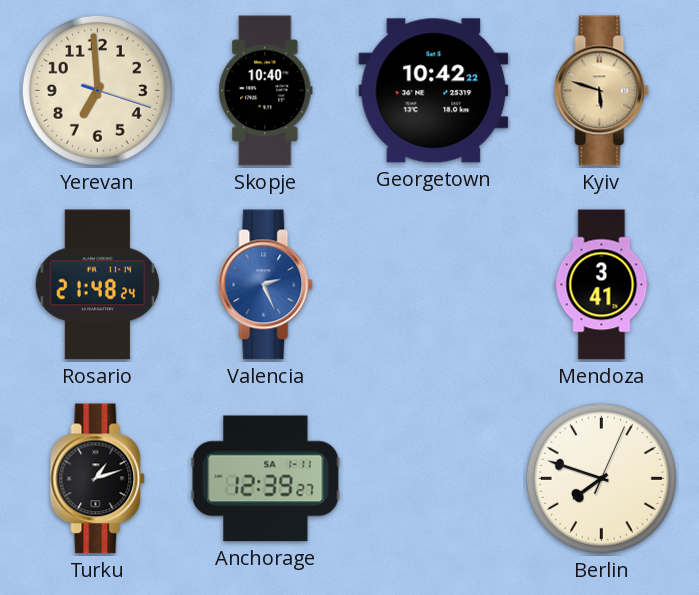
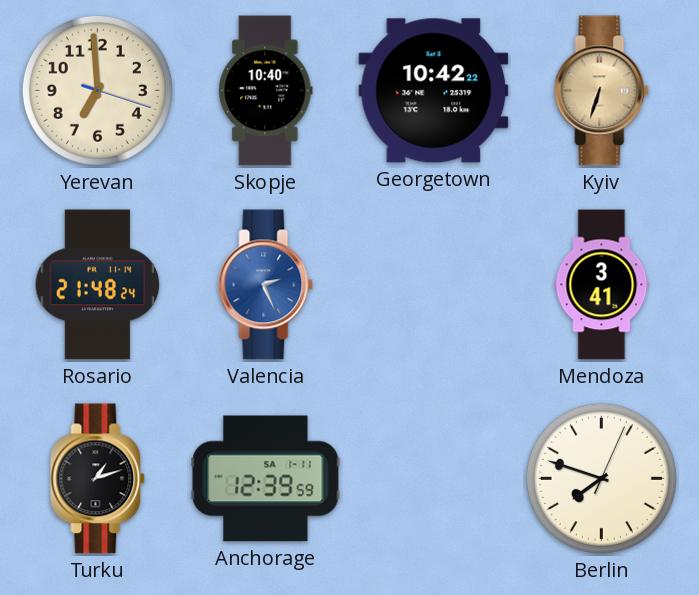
Kyiv: 5:48 -> 6:33
Anchorage: 12:39:27 -> 12:39:59
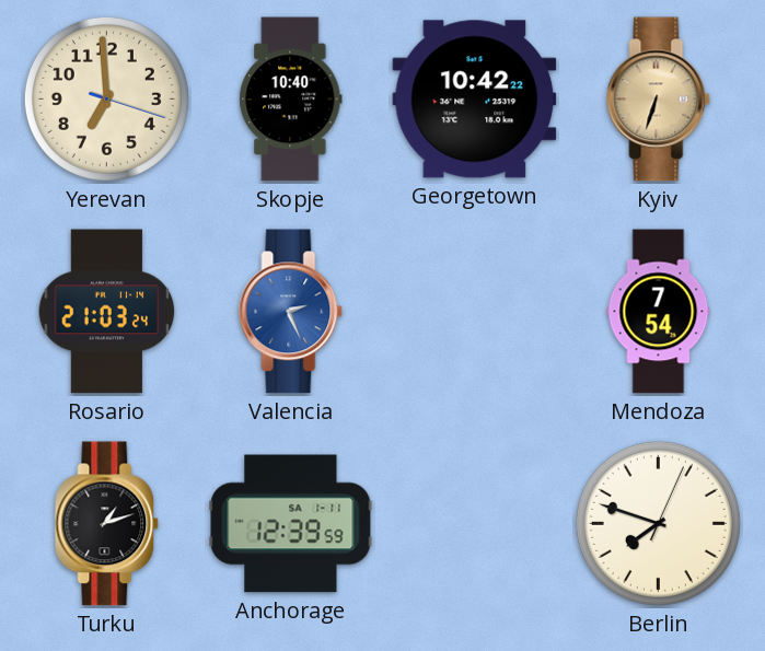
Rosario: 21:48 -> 21:03
Mendoza: 3:41 -> 7:54
